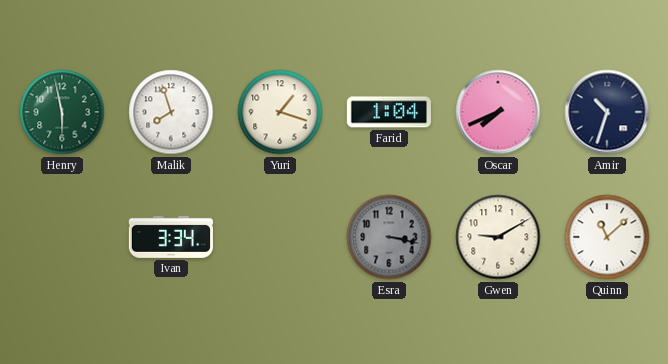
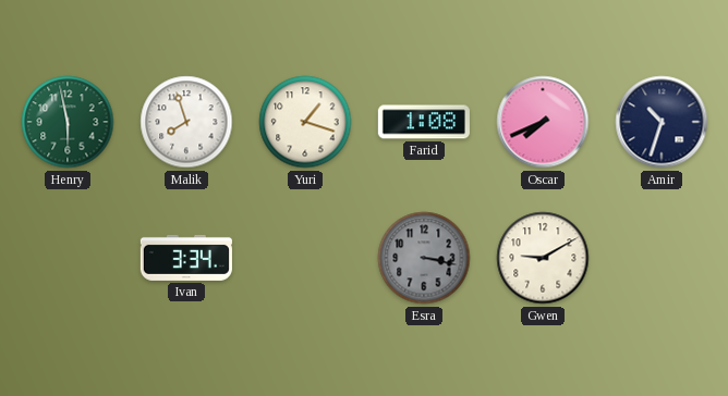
Farid: 1:04 -> 1:08
Quinn: 11:08 -> none
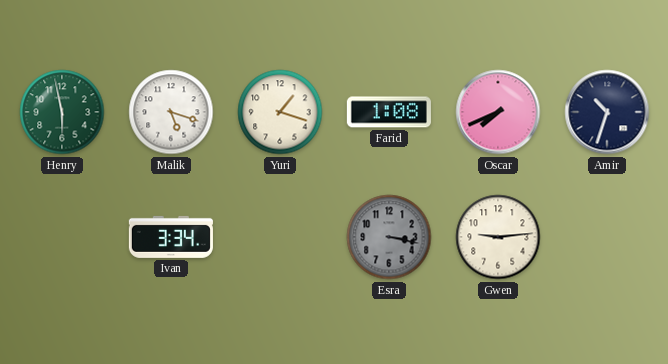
Malik: 7:57 -> 5:18
Gwen: 9:10 -> 9:14
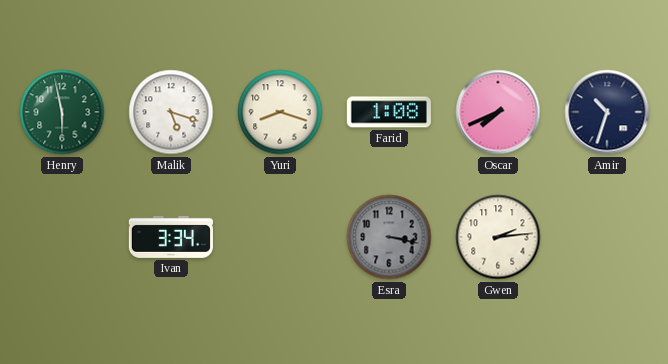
Yuri: 1:18 -> 8:18
Gwen: 9:14 -> 2:14
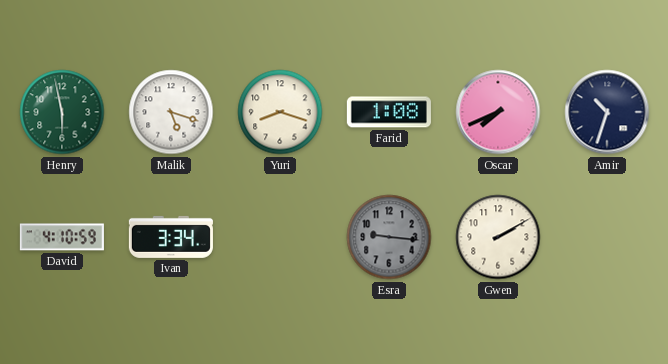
David: none -> 4:10
Esra: 3:17 -> 9:16
Gwen: 2:14 -> 2:10
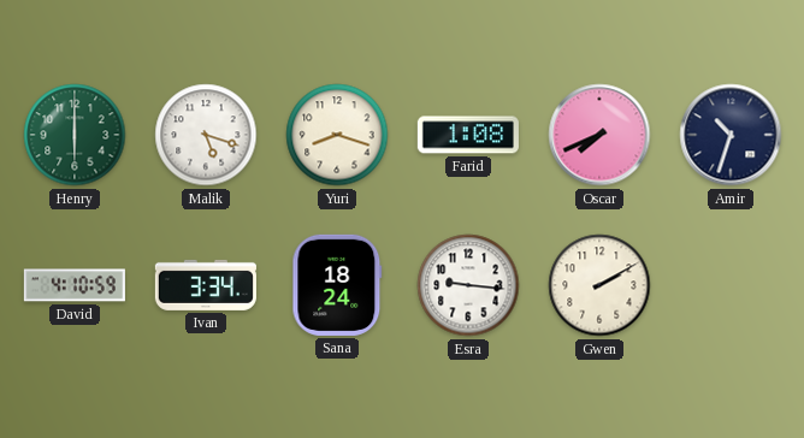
Henry: 5:58 -> 6:00
Sana: none -> 18:24
Esra dial: grey -> white
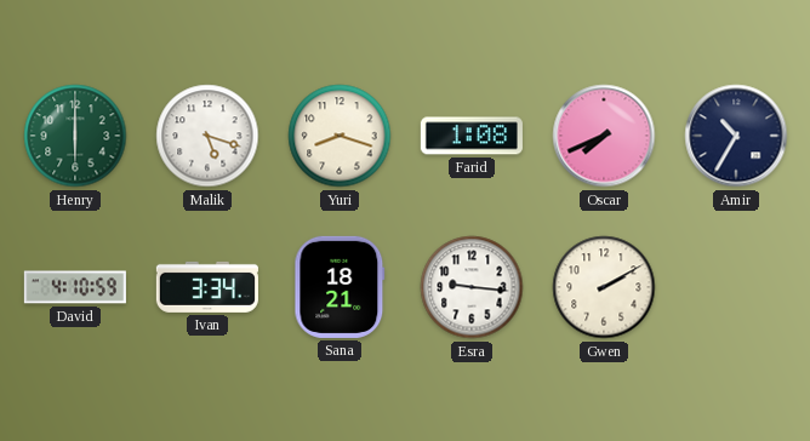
Amir: 10:33 -> 10:35
Sana: 18:24 -> 18:21
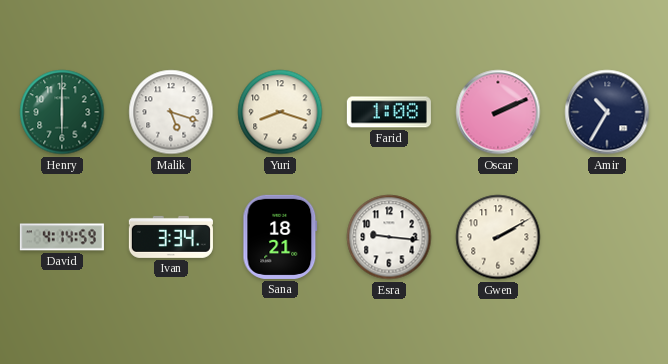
Oscar: 7:41 -> 2:11
David: 4:10 -> 4:14
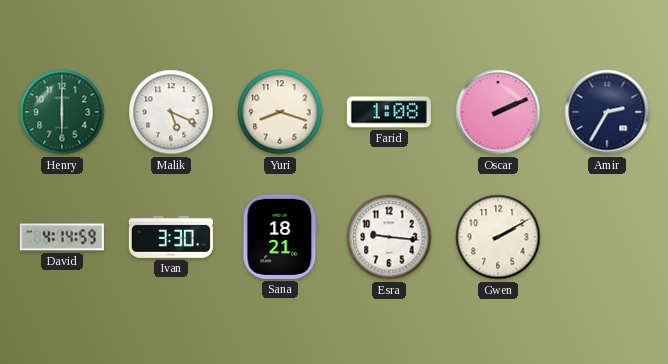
Malik: 5:18 -> 5:19
Amir: 10:35 -> 2:35
Ivan: 3:34 -> 3:30
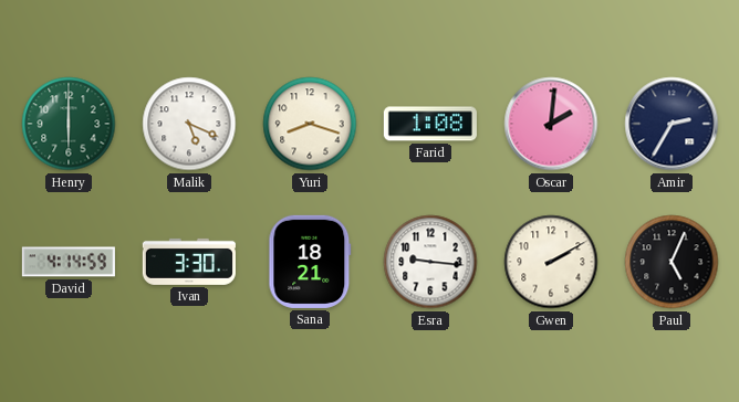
Oscar: 2:11 -> 2:01
Paul: none -> 5:04
